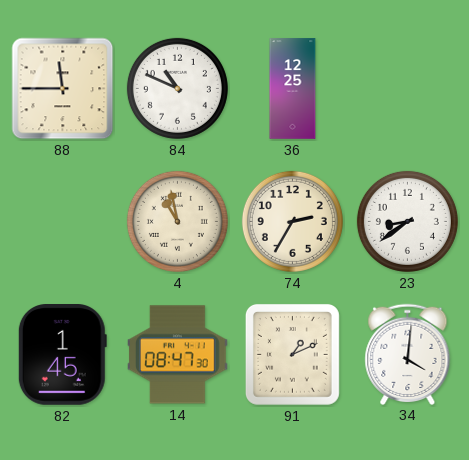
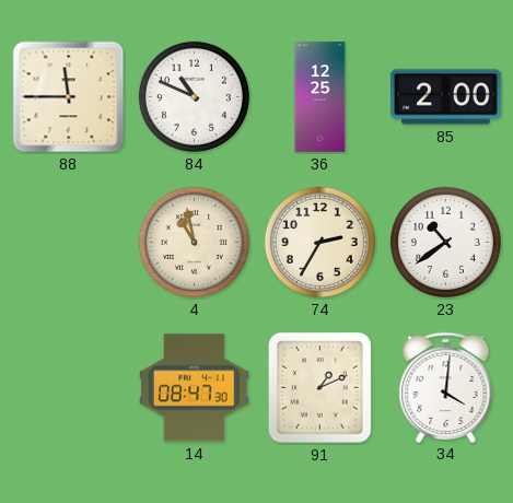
85: none -> 2:00
23: 8:39 -> 10:39
82: 1:45 -> none
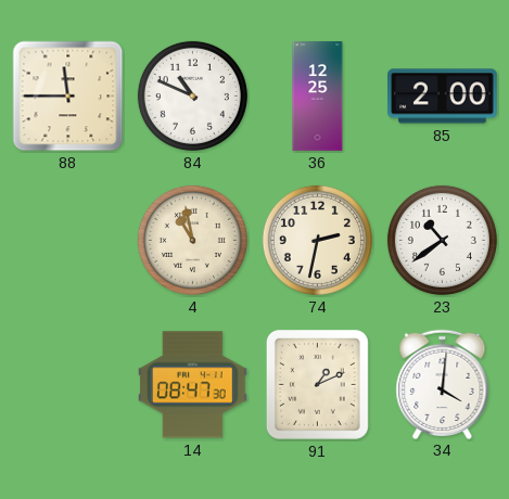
74: 2:35 -> 2:32
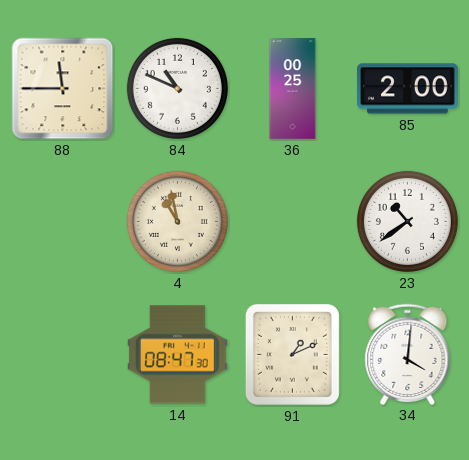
36: 12:25 -> 00:25
74: 2:32 -> none
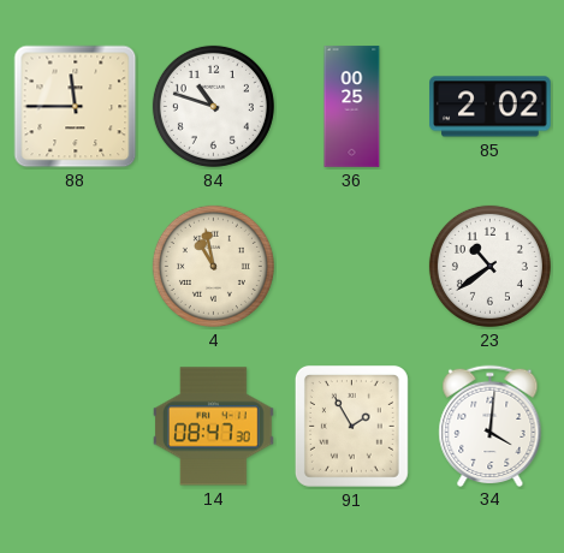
84: 10:49 -> 10:48
85: 2:00 -> 2:02
91: 1:11 -> 1:55
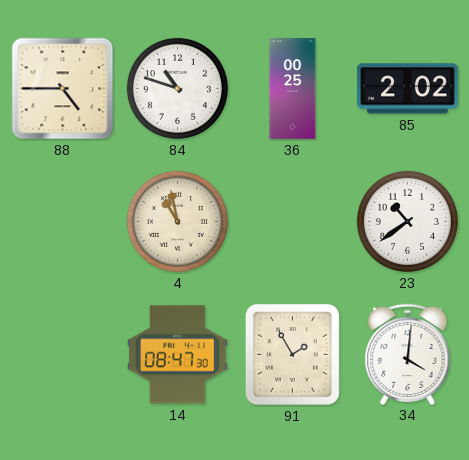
88: 11:45 -> 4:45
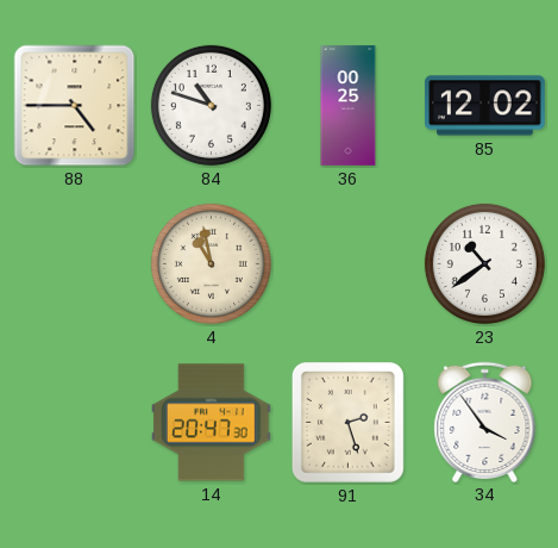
85: 2:02 -> 12:02
14: 08:47 -> 20:47
91: 1:55 -> 2:27
34: 4:01 -> 3:54
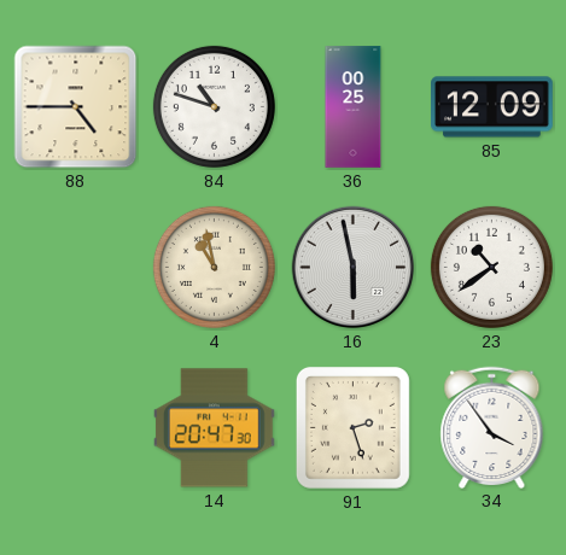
85: 12:02 -> 12:09
16: none -> 5:58
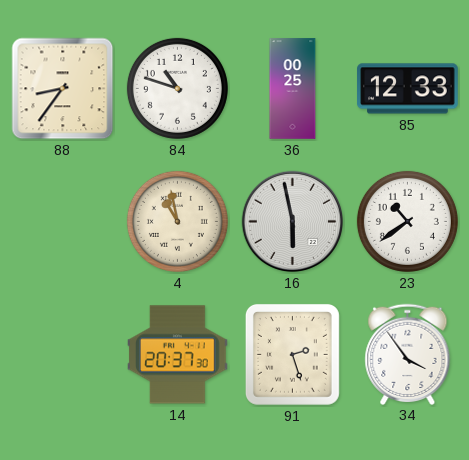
88: 4:45 -> 8:36
85: 12:09 -> 12:33
14: 20:47 -> 20:37
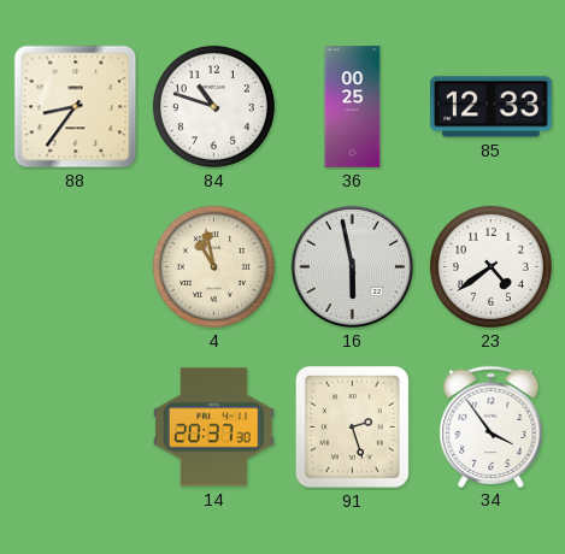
23: 10:39 -> 4:39
